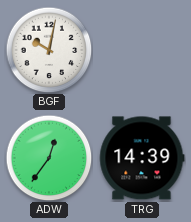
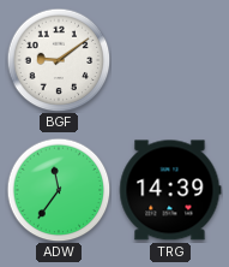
BGF: 10:02 -> 9:09
ADW: 12:36 -> 11:36
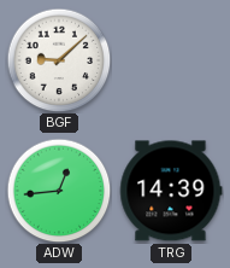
BGF: 9:09 -> 9:08
ADW: 11:36 -> 12:44
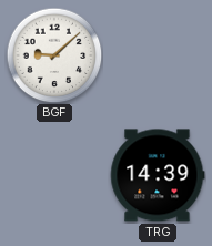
ADW: 12:44 -> none
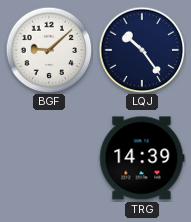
LQJ: none -> 10:24
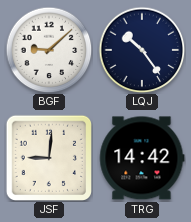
JSF: none -> 9:01
TRG: 14:39 -> 14:42
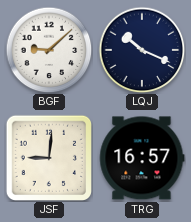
LQJ: 10:24 -> 10:19
TRG: 14:42 -> 16:57
